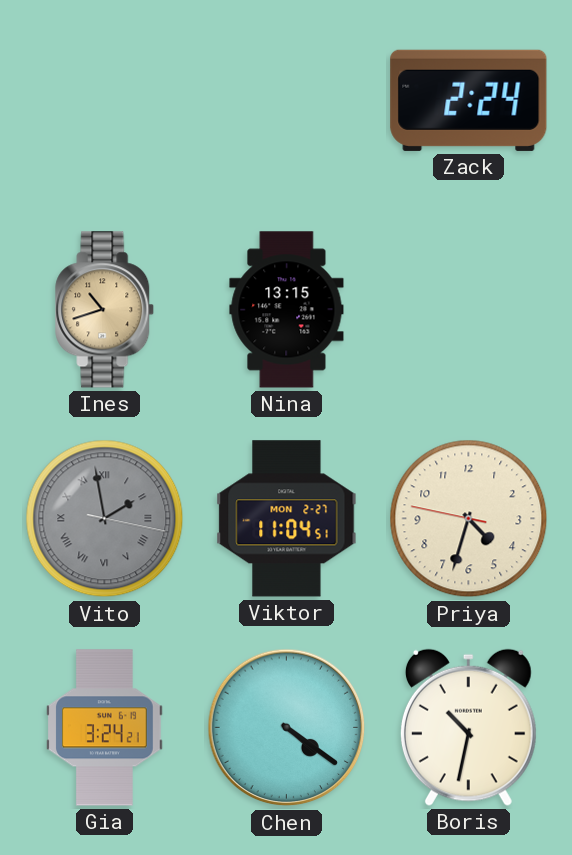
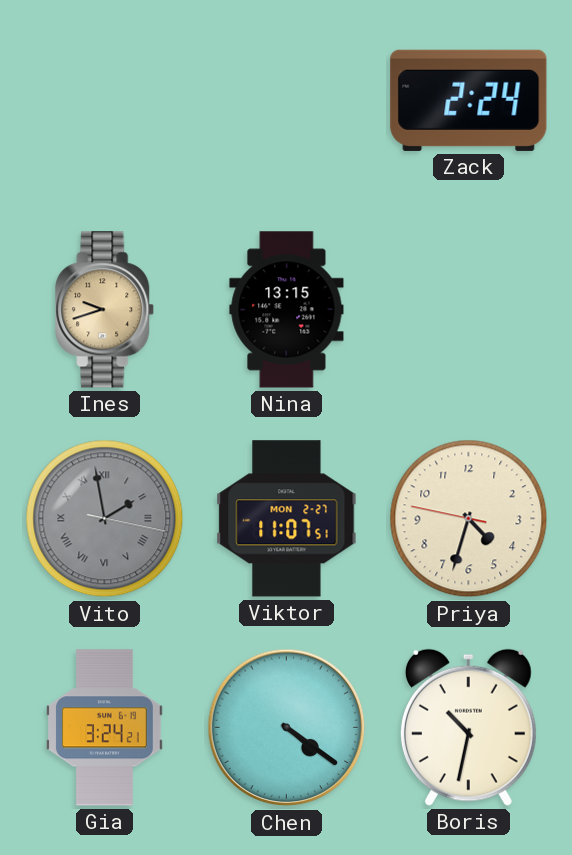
Ines: 10:42 -> 9:42
Viktor: 11:04 -> 11:07
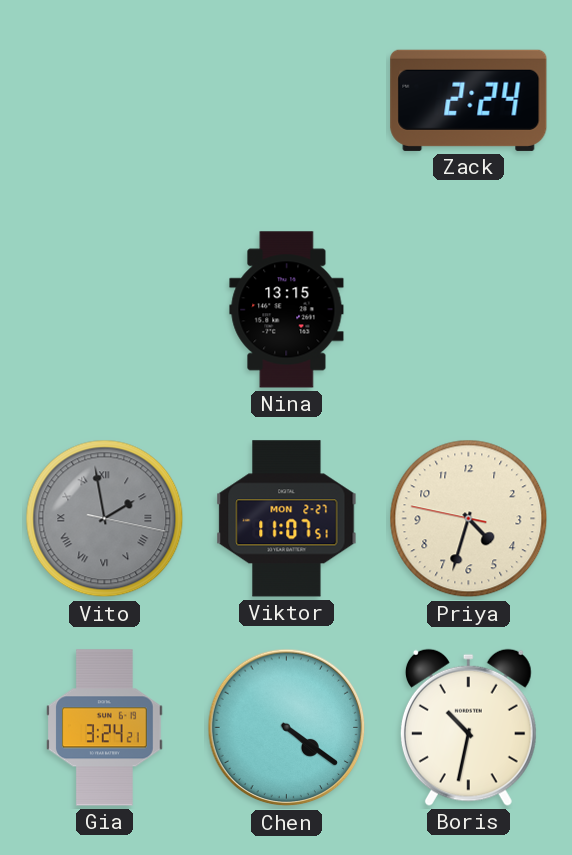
Ines: 9:42 -> none
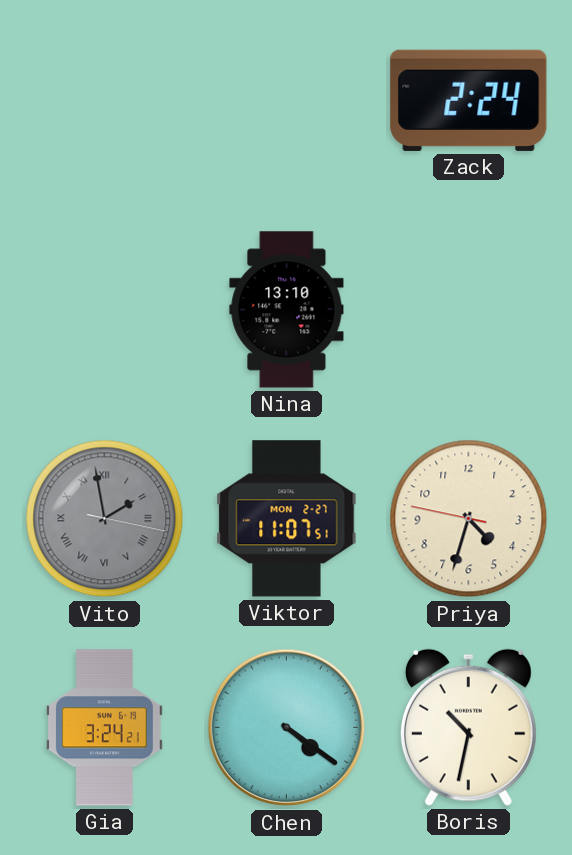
Nina: 13:15 -> 13:10
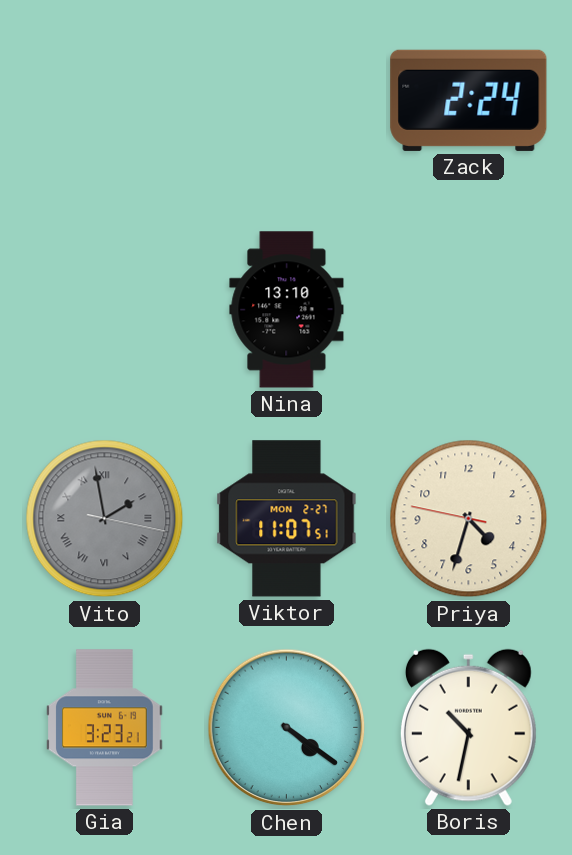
Gia: 3:24 -> 3:23
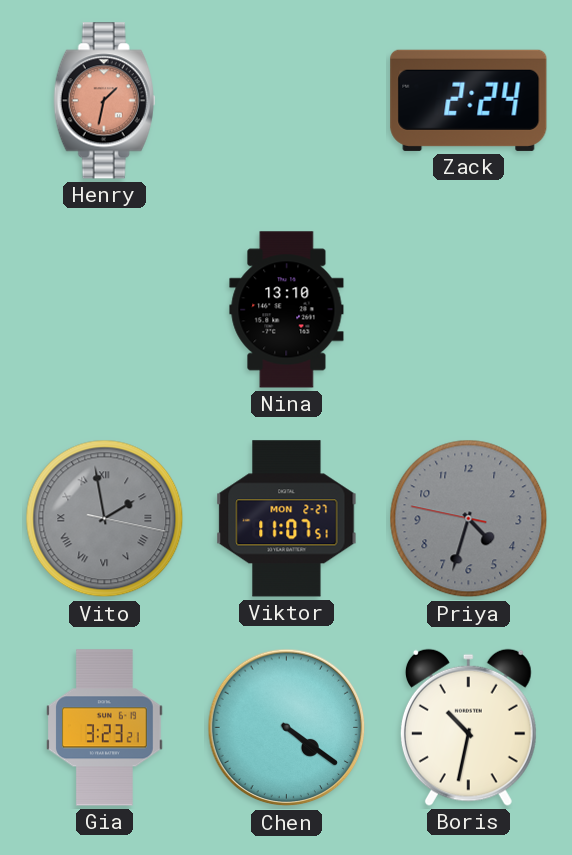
Henry: none -> 1:32
Priya dial: cream -> grey
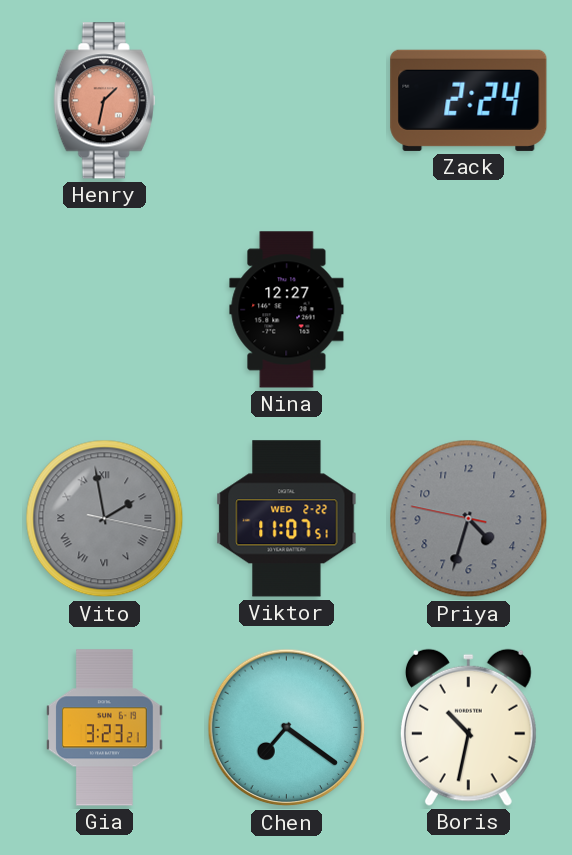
Nina: 13:10 -> 12:27
Viktor date: MON 2-27 -> WED 2-22
Chen: 4:21 -> 7:21
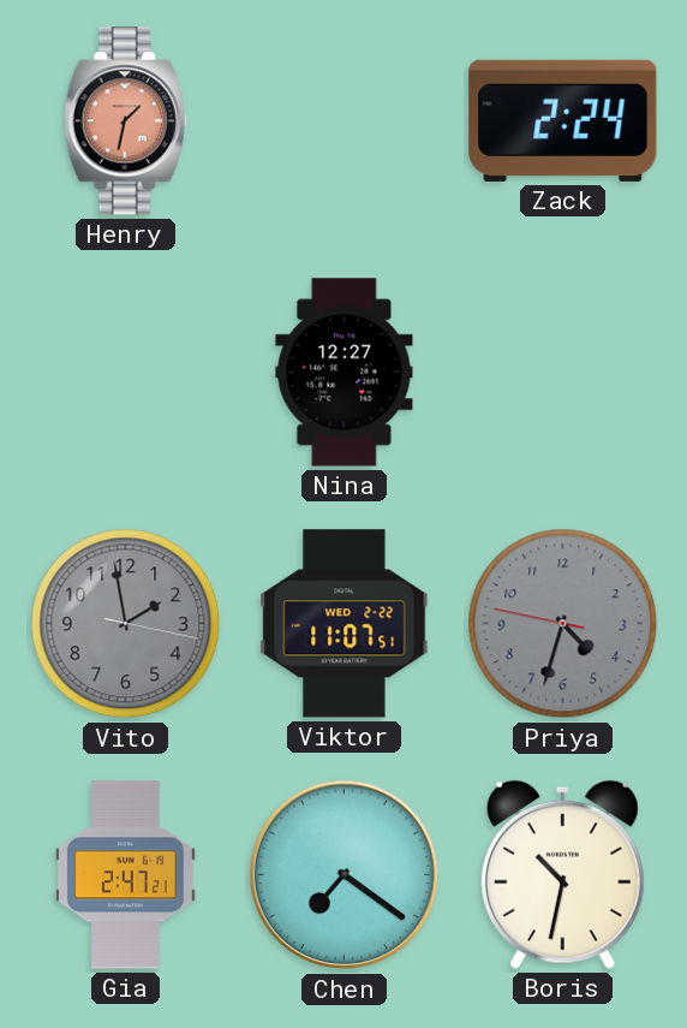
Vito numerals: Roman -> Arabic
Gia: 3:23 -> 2:47
